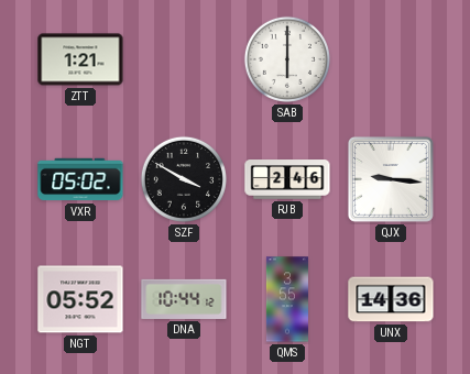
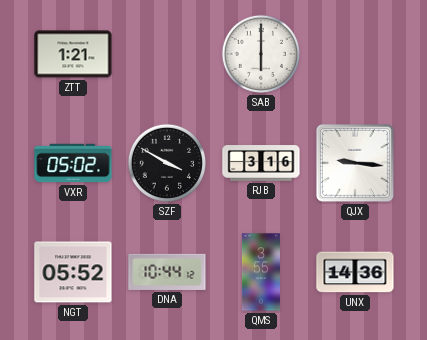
RJB: 2:46 -> 3:16
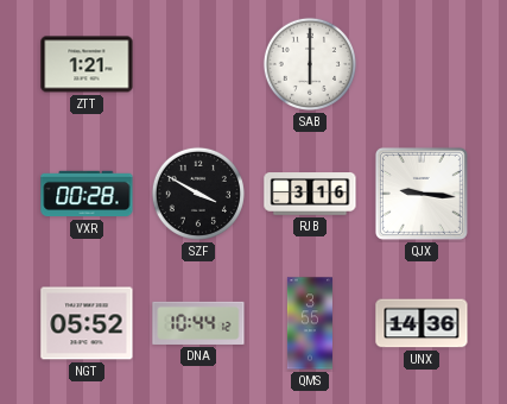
VXR: 05:02 -> 00:28
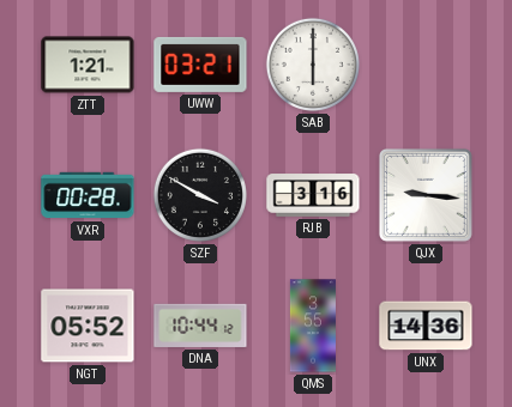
UWW: none -> 03:21
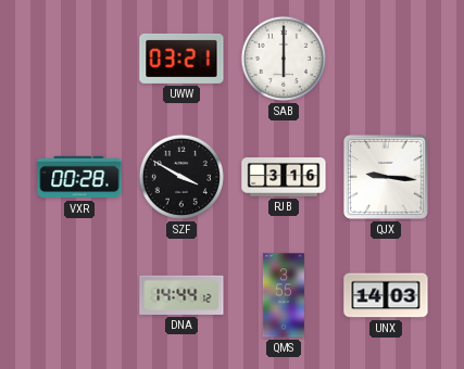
ZTT: 1:21 -> none
NGT: 05:52 -> none
DNA: 10:44 -> 14:44
UNX: 14:36 -> 14:03
